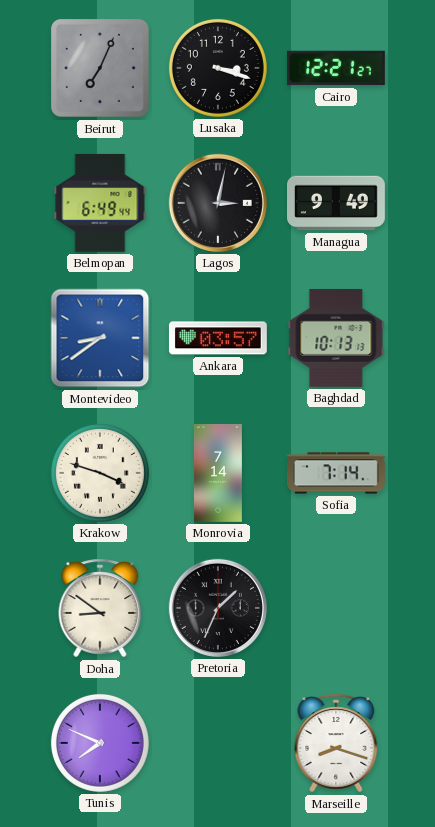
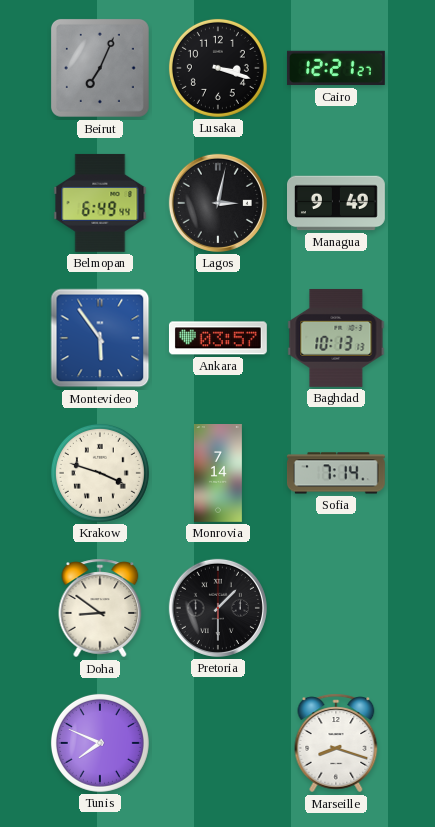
Montevideo: 8:39 -> 5:54
Pretoria: 1:34 -> 1:30
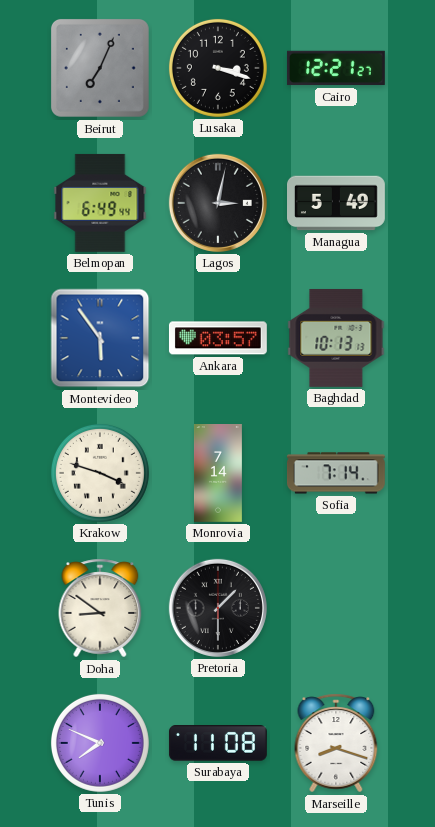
Managua: 9:49 -> 5:49
Surabaya: none -> 11:08
